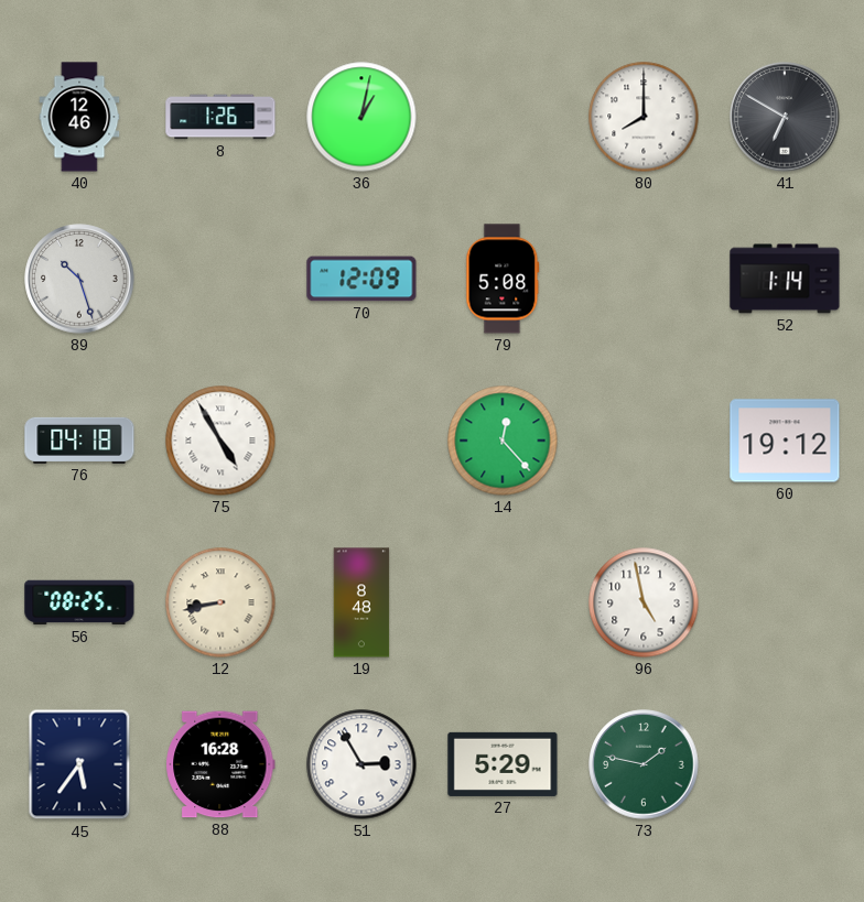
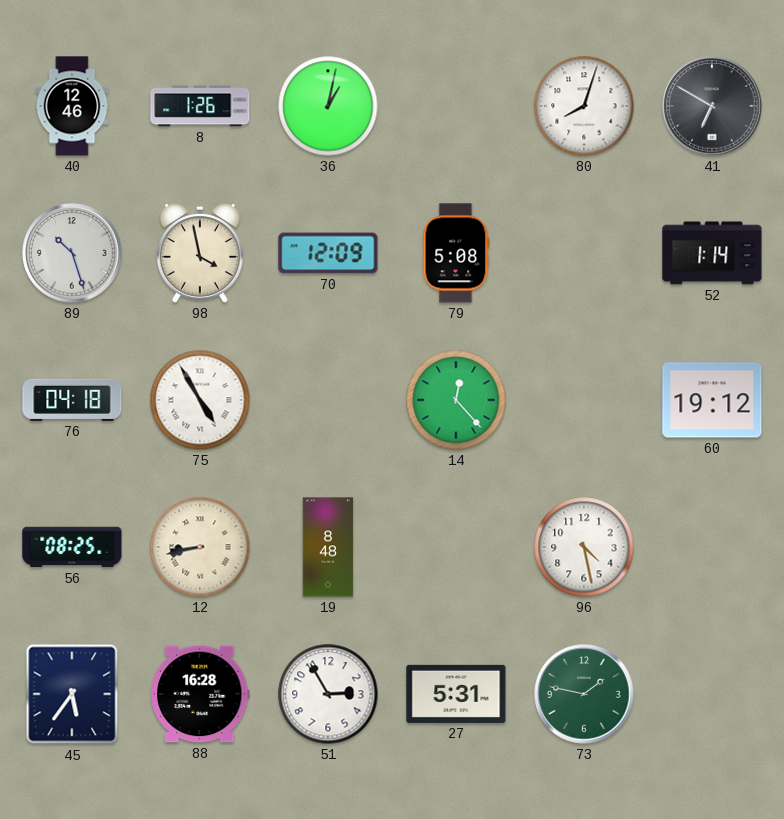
80: 8:00 -> 8:03
98: none -> 3:58
96: 4:58 -> 4:28
27: 5:29 -> 5:31
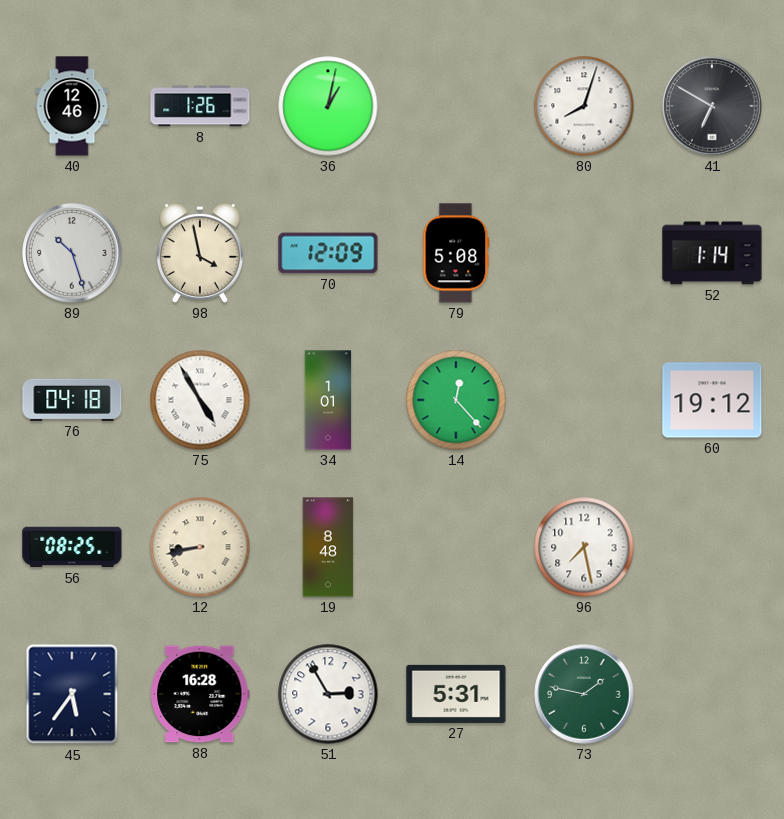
34: none -> 1:01
96: 4:28 -> 7:28
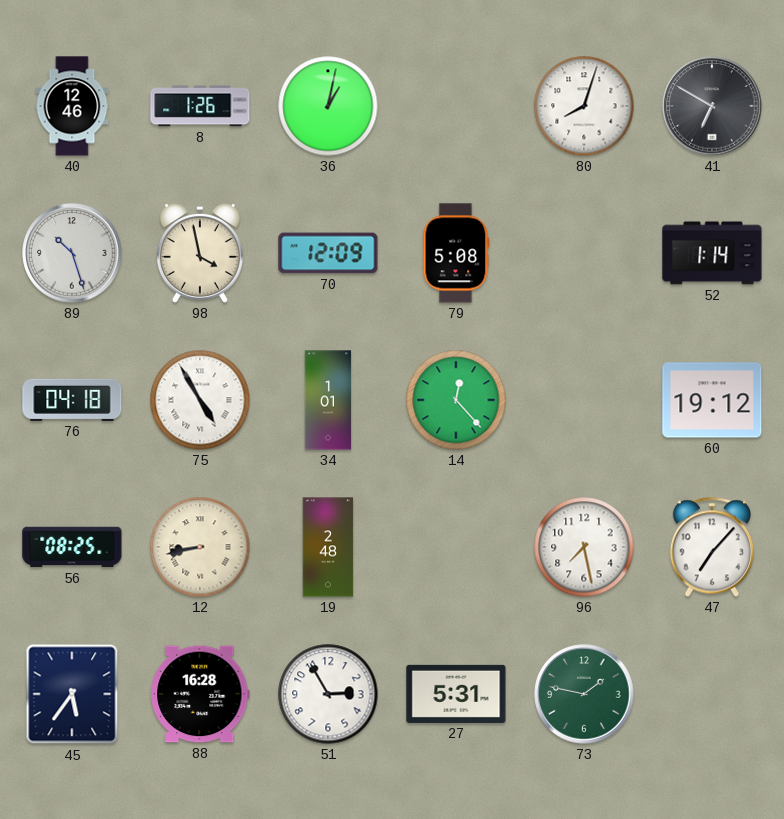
19: 8:48 -> 2:48
47: none -> 7:07
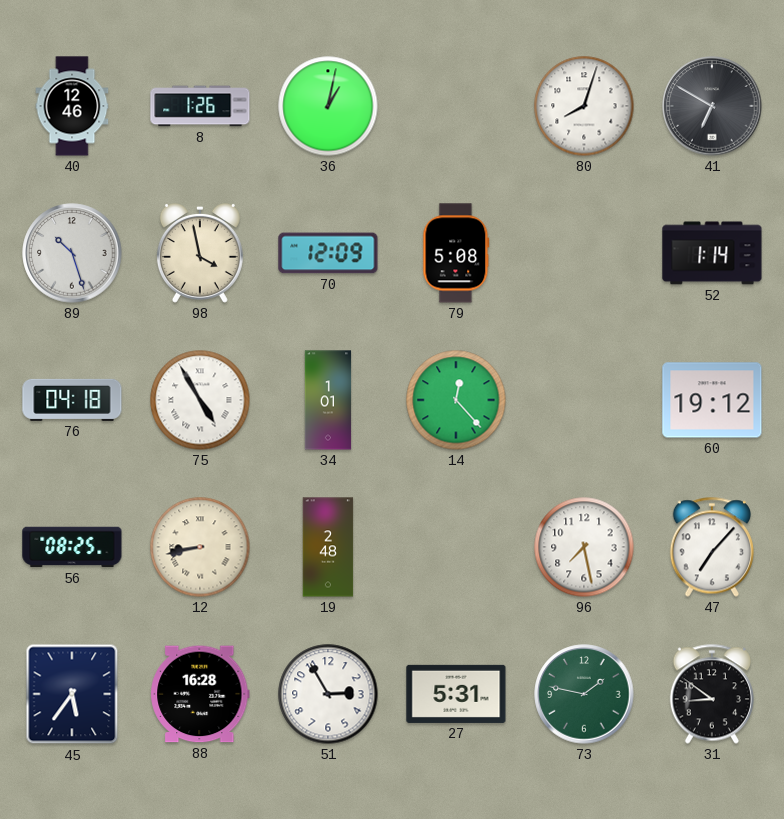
31: none -> 8:51
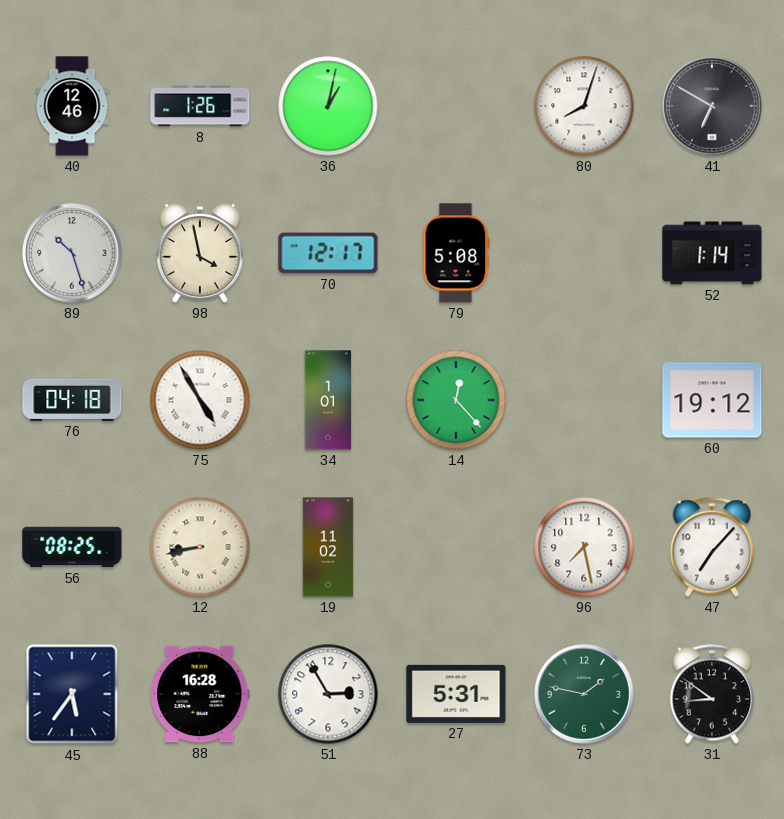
70: 12:09 -> 12:17
19: 2:48 -> 11:02
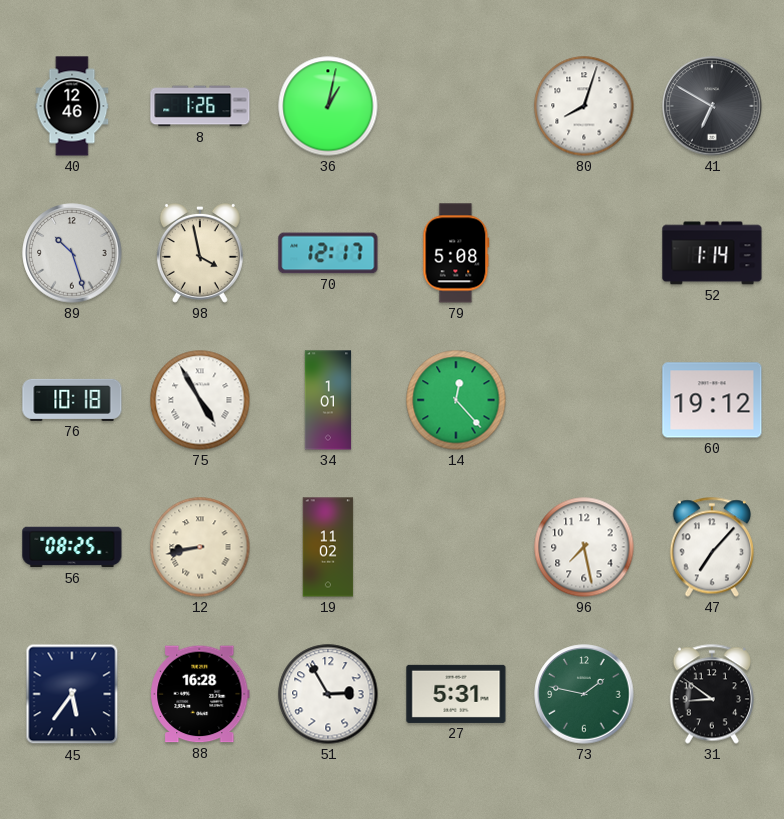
76: 04:18 -> 10:18
